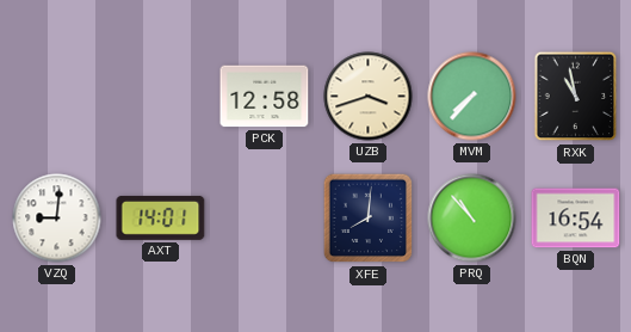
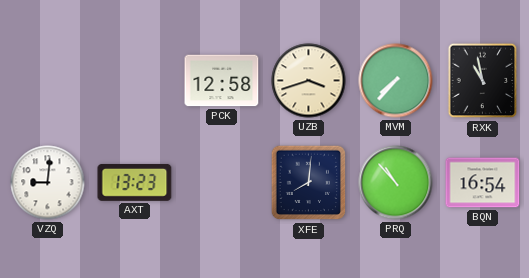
AXT: 14:01 -> 13:23
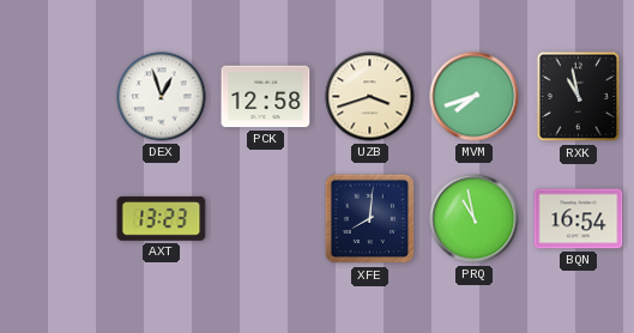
DEX: none -> 12:57
MVM: 7:37 -> 7:42
VZQ: 9:01 -> none
PRQ: 10:53 -> 10:58
